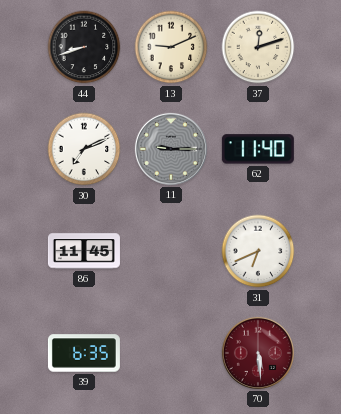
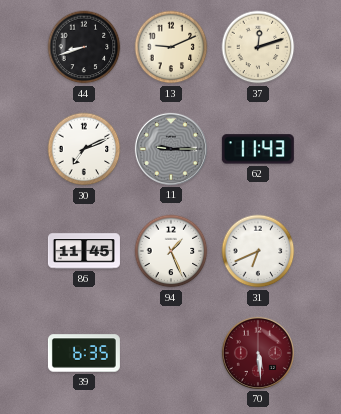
62: 11:40 -> 11:43
94: none -> 1:26
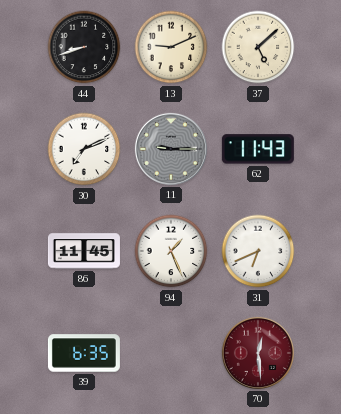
37: 12:12 -> 5:08
70: 5:29 -> 12:29
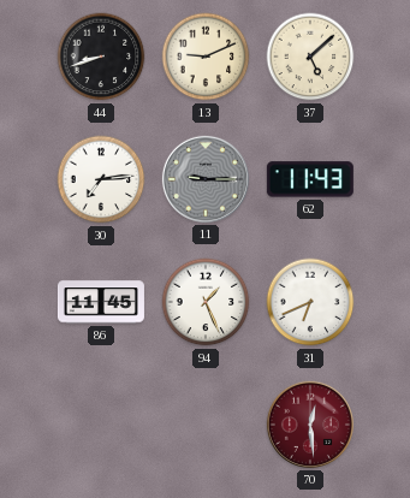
30: 7:11 -> 7:14
39: 6:35 -> none
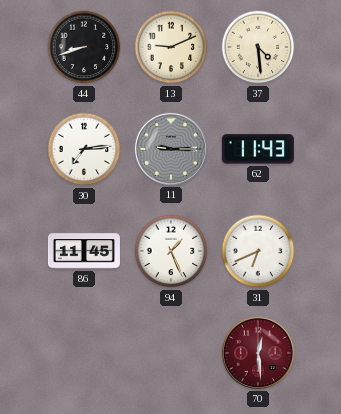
37: 5:08 -> 4:29
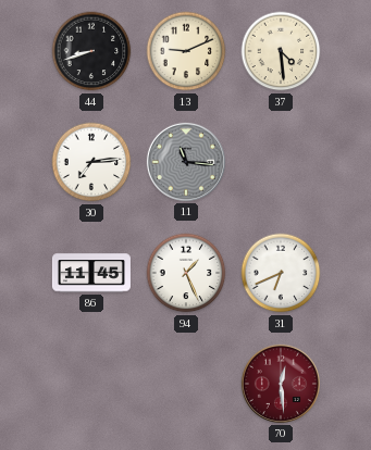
11: 9:15 -> 11:16
62: 11:43 -> none
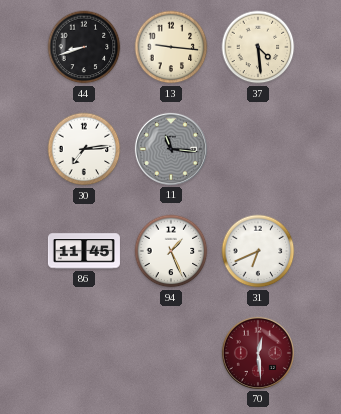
13: 9:11 -> 9:16
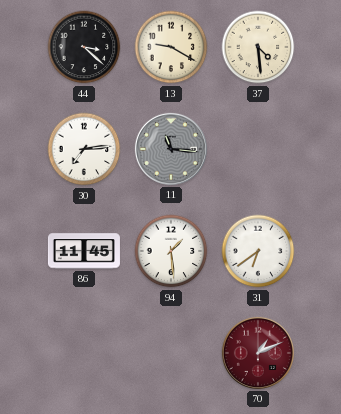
44: 8:42 -> 3:22
13: 9:16 -> 9:20
94: 1:26 -> 1:29
31: 6:41 -> 6:39
70: 12:29 -> 1:11
